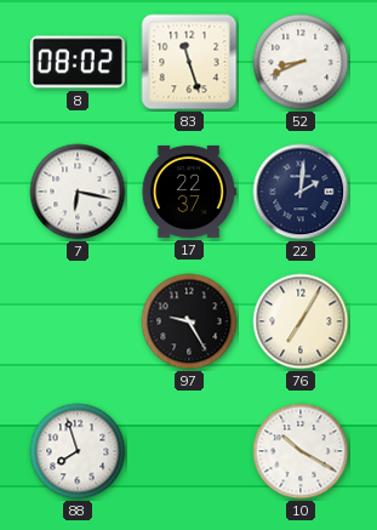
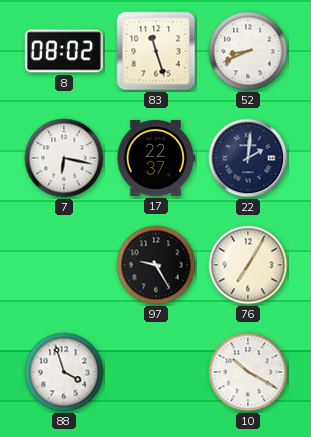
88: 7:57 -> 3:57
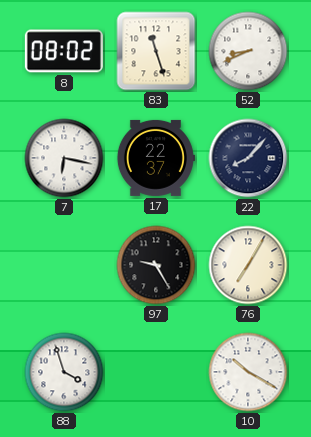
22: 2:01 -> 8:07
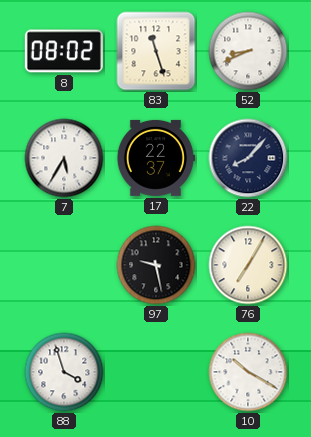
7: 6:17 -> 5:35
97: 9:25 -> 9:28
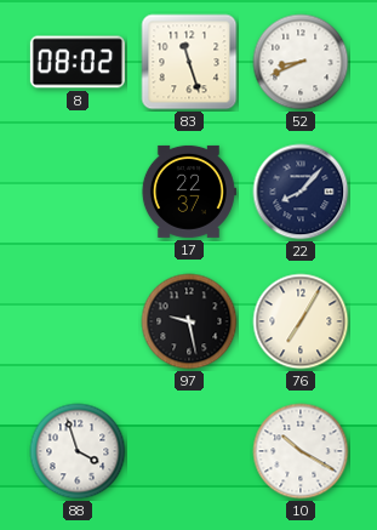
7: 5:35 -> none
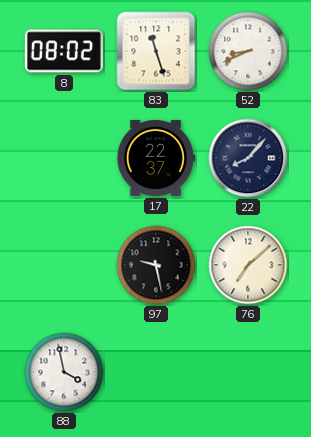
76: 7:05 -> 7:08
88: 3:57 -> 3:58
10: 10:20 -> none
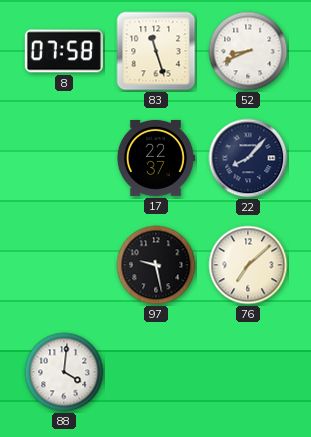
8: 08:02 -> 07:58
88: 3:58 -> 4:01
